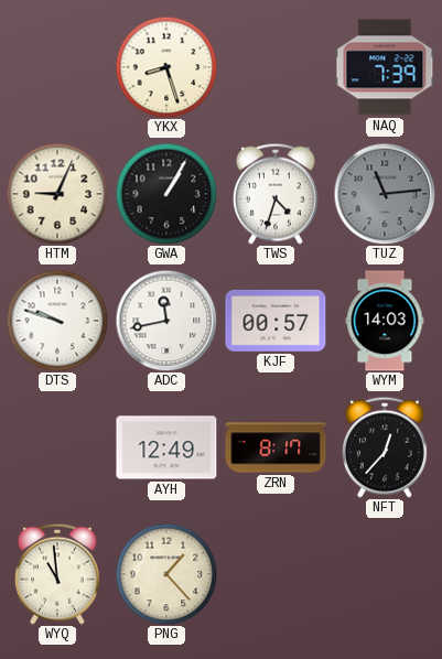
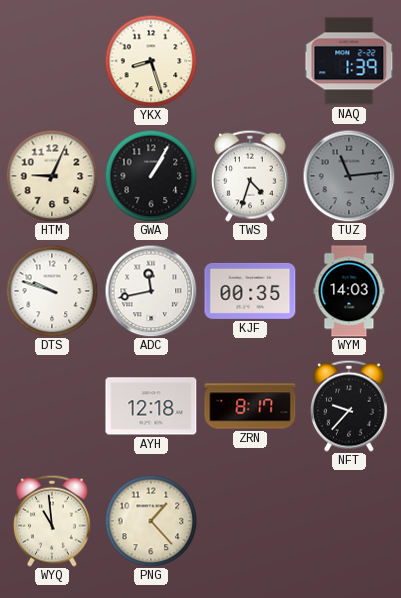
NAQ: 7:39 -> 1:39
KJF: 00:57 -> 00:35
AYH: 12:49 -> 12:18
NFT: 12:37 -> 9:37
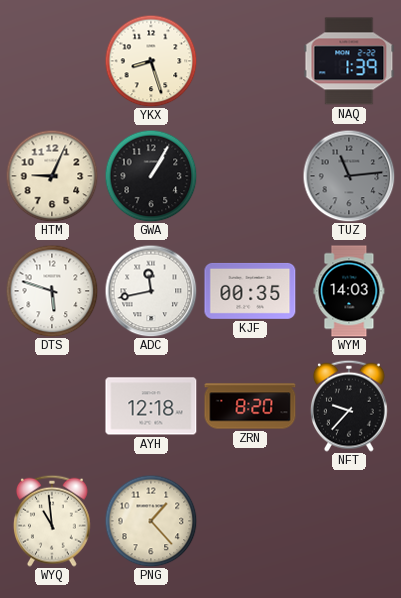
TWS: 4:33 -> none
DTS: 9:48 -> 5:48
ZRN: 8:17 -> 8:20
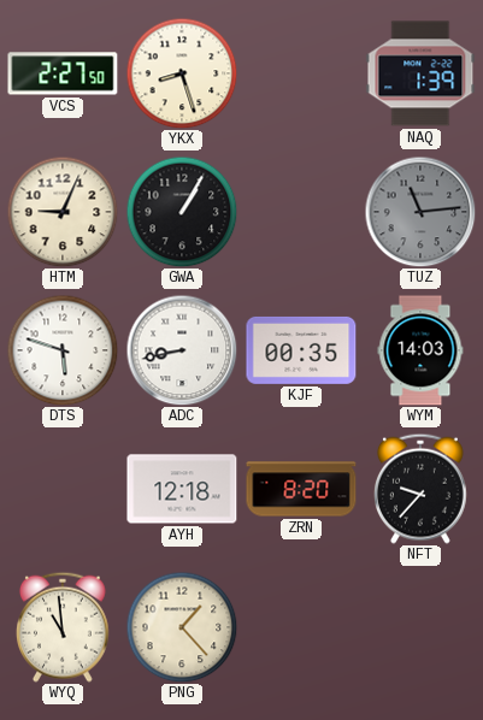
VCS: none -> 2:27
ADC: 11:43 -> 8:43
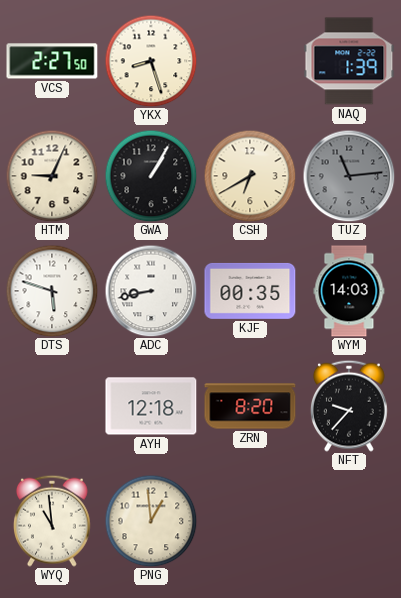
CSH: none -> 6:40
PNG: 1:23 -> 12:59
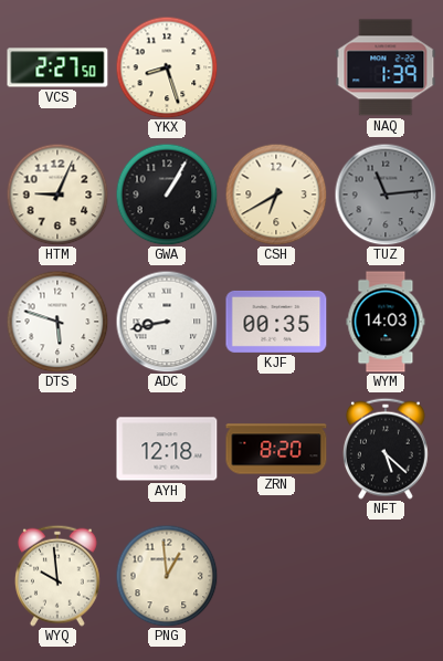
NFT: 9:37 -> 5:22
WYQ: 10:59 -> 9:59
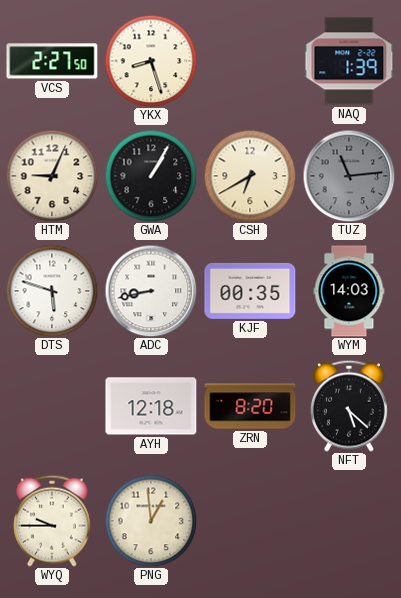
WYQ: 9:59 -> 9:45
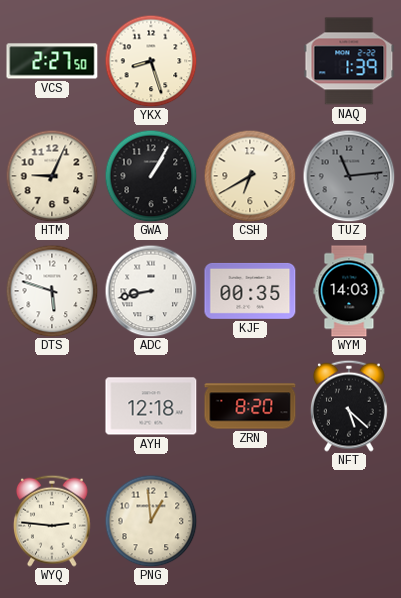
WYQ: 9:45 -> 2:46
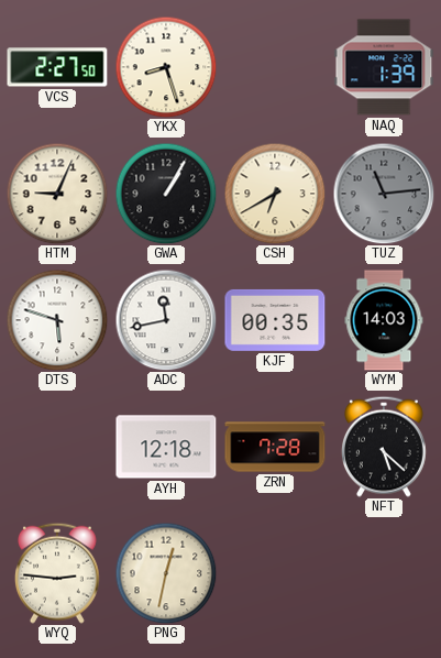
ADC: 8:43 -> 11:43
ZRN: 8:20 -> 7:28
PNG: 12:59 -> 12:32
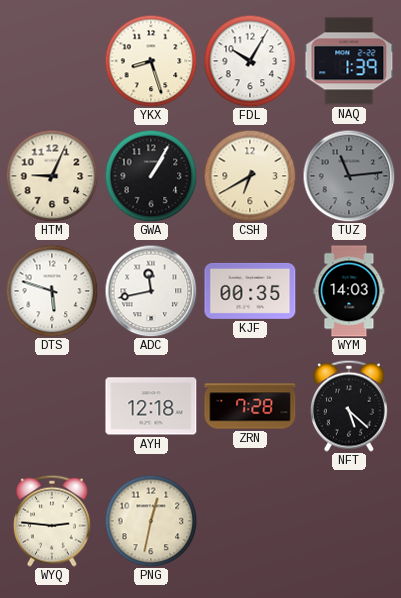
VCS: 2:27 -> none
FDL: none -> 10:05
